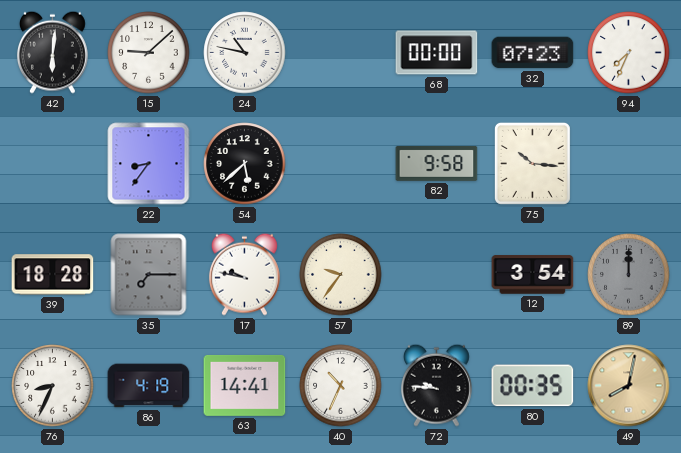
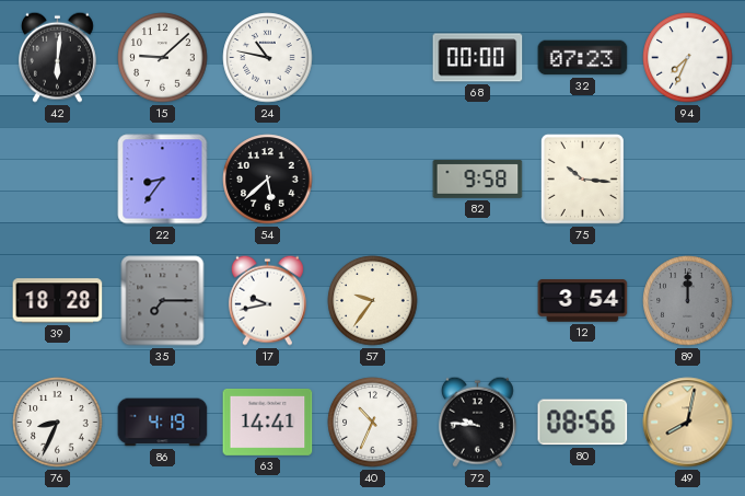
17: 9:47 -> 9:43
80: 00:35 -> 08:56
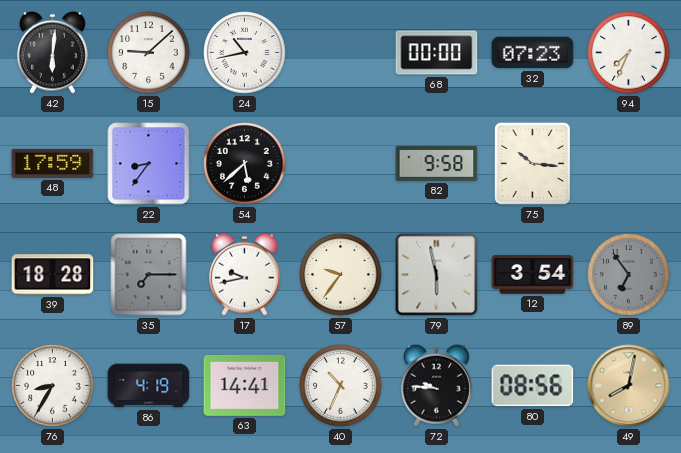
24: 10:47 -> 10:43
48: none -> 17:59
79: none -> 5:58
89: 12:00 -> 6:54
76: 8:34 -> 8:35
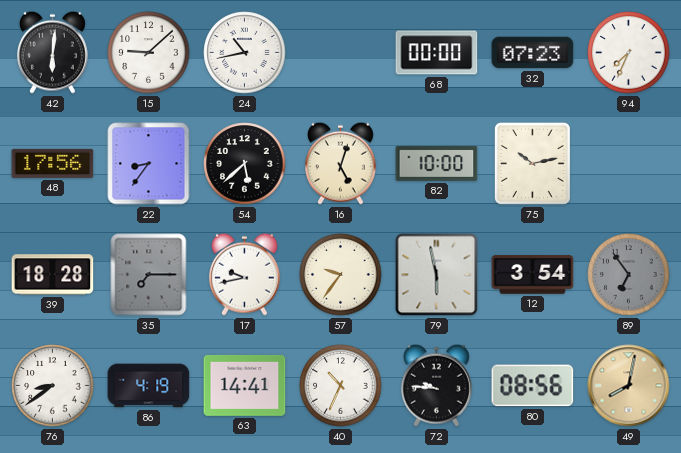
48: 17:59 -> 17:56
16: none -> 5:03
82: 9:58 -> 10:00
75: 10:16 -> 10:13
76: 8:35 -> 8:39
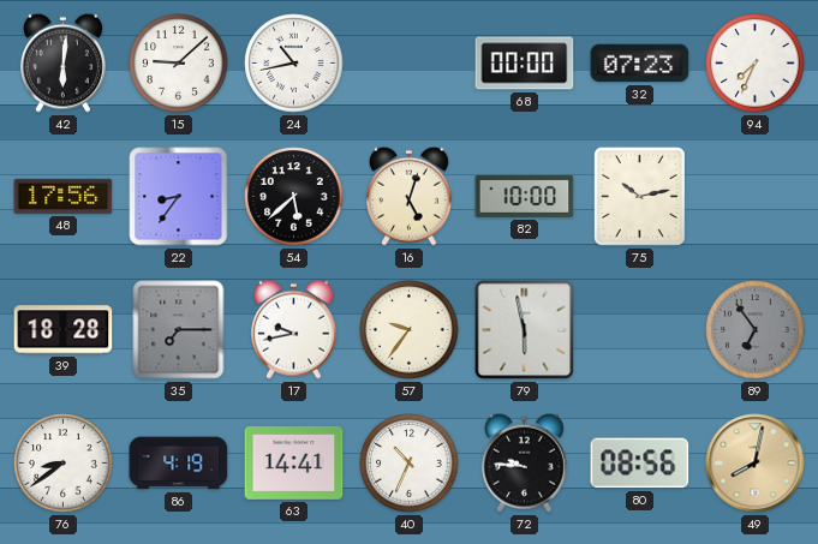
12: 3:54 -> none
